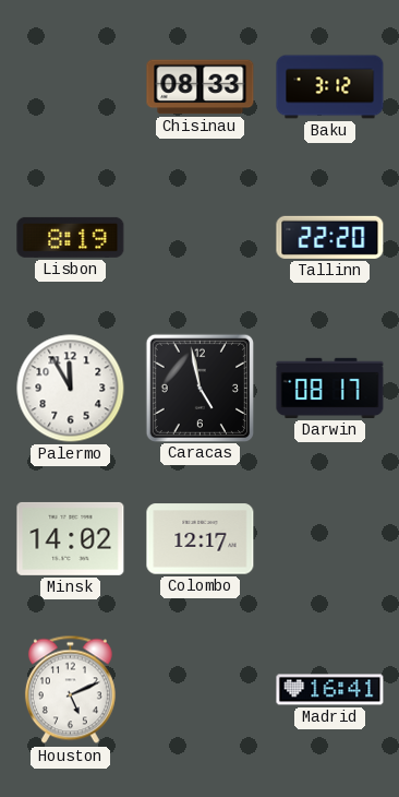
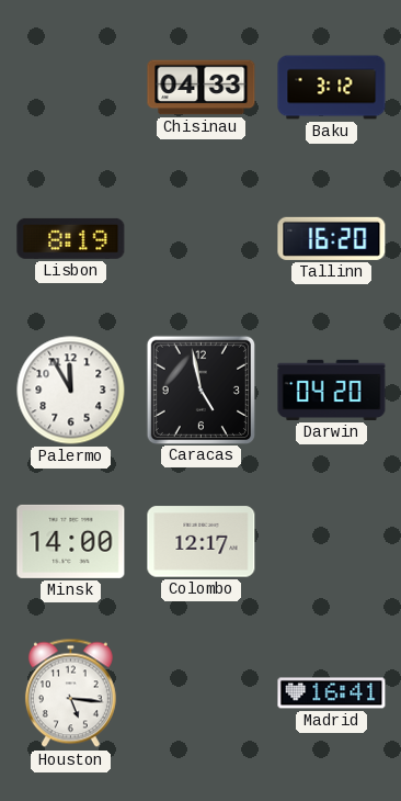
Chisinau: 08:33 -> 04:33
Tallinn: 22:20 -> 16:20
Darwin: 08:17 -> 04:20
Minsk: 14:02 -> 14:00
Houston: 5:11 -> 5:16
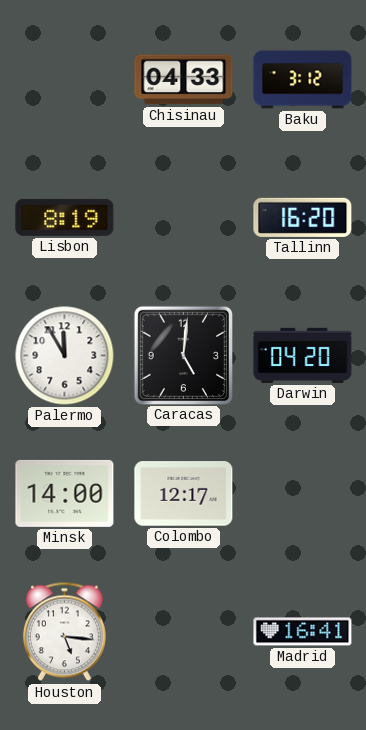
Caracas: 4:58 -> 5:01
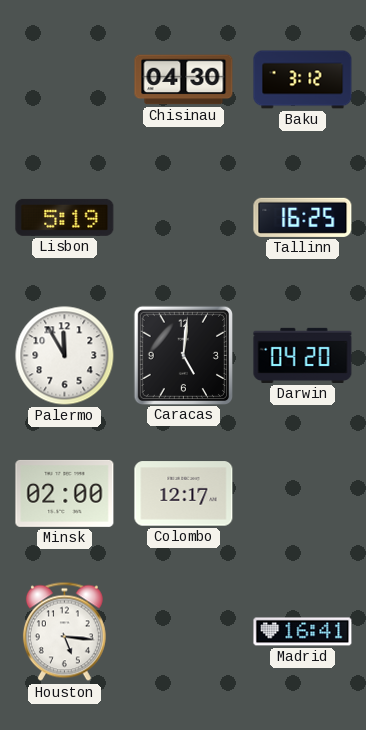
Chisinau: 04:33 -> 04:30
Lisbon: 8:19 -> 5:19
Tallinn: 16:20 -> 16:25
Minsk: 14:00 -> 02:00
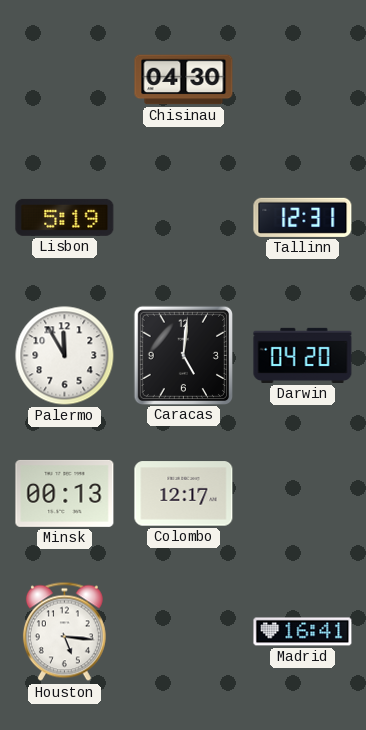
Baku: 3:12 -> none
Tallinn: 16:25 -> 12:31
Minsk: 02:00 -> 00:13
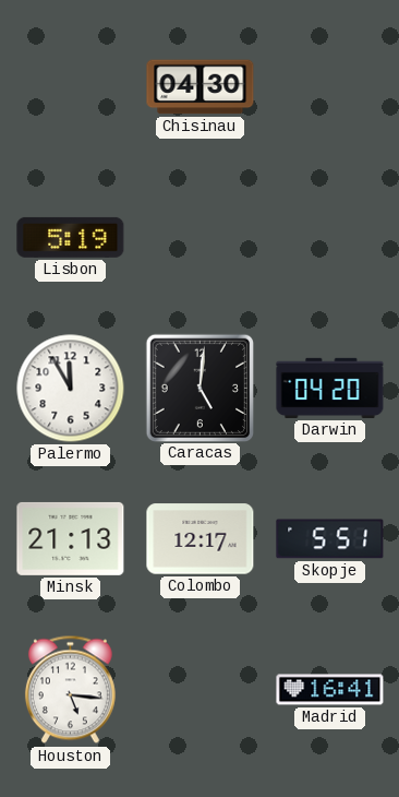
Tallinn: 12:31 -> none
Minsk: 00:13 -> 21:13
Skopje: none -> 5:51
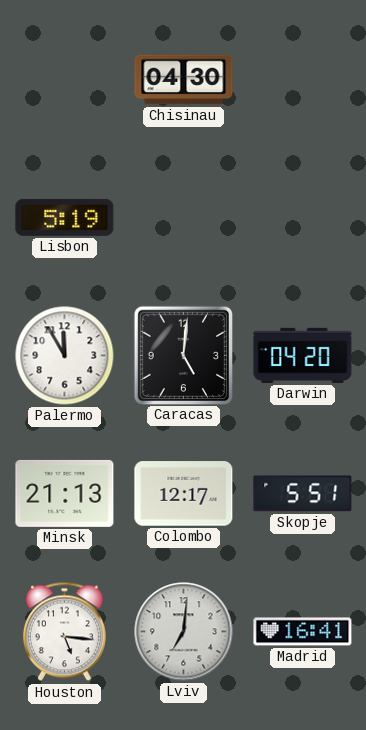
Lviv: none -> 7:01
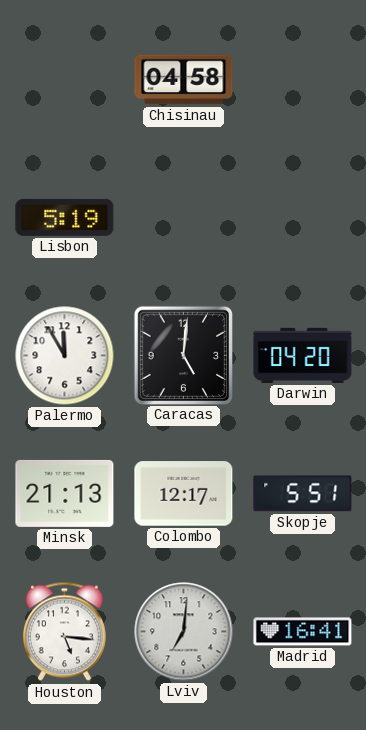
Chisinau: 04:30 -> 04:58
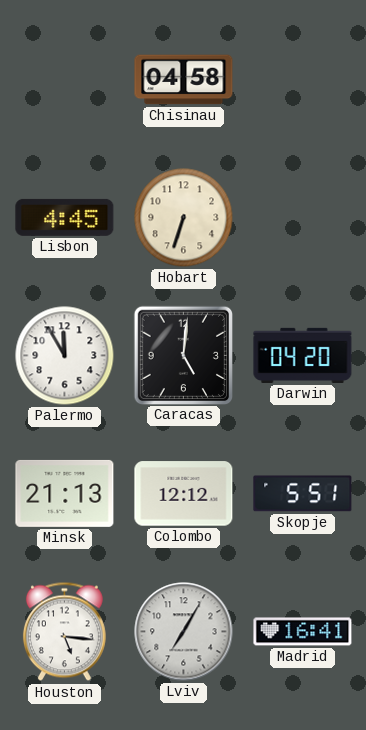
Lisbon: 5:19 -> 4:45
Hobart: none -> 6:33
Colombo: 12:17 -> 12:12
Lviv: 7:01 -> 7:05
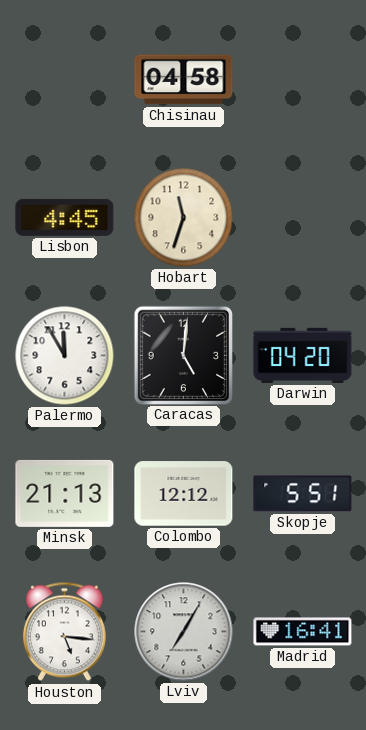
Hobart: 6:33 -> 11:33
